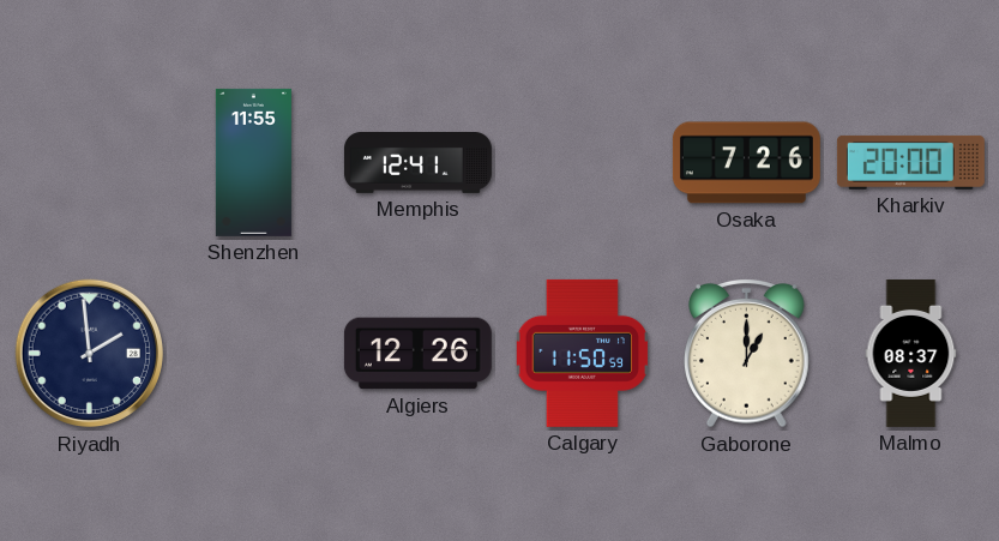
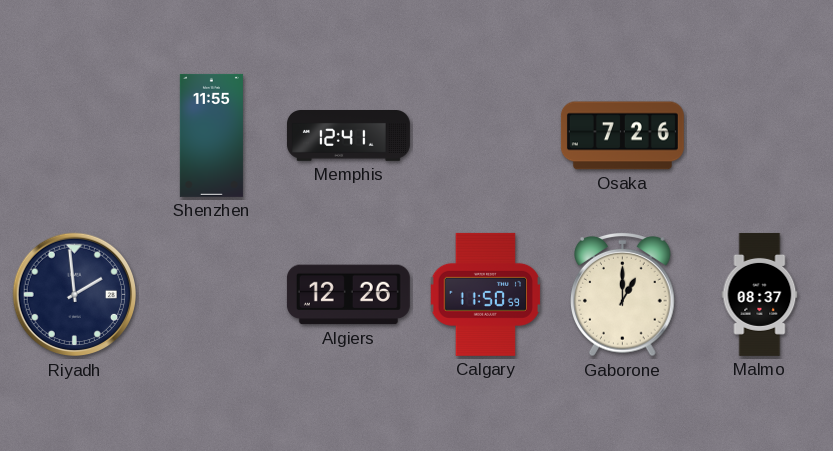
Kharkiv: 20:00 -> none
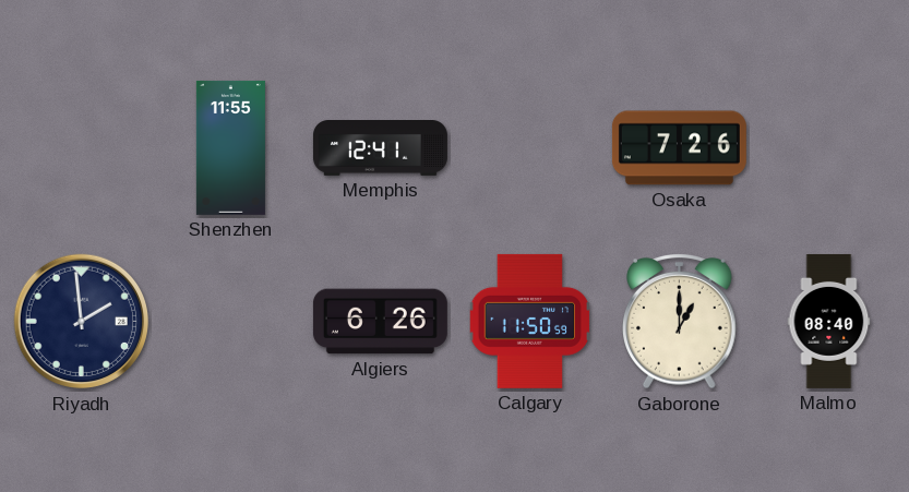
Algiers: 12:26 -> 6:26
Malmo: 08:37 -> 08:40
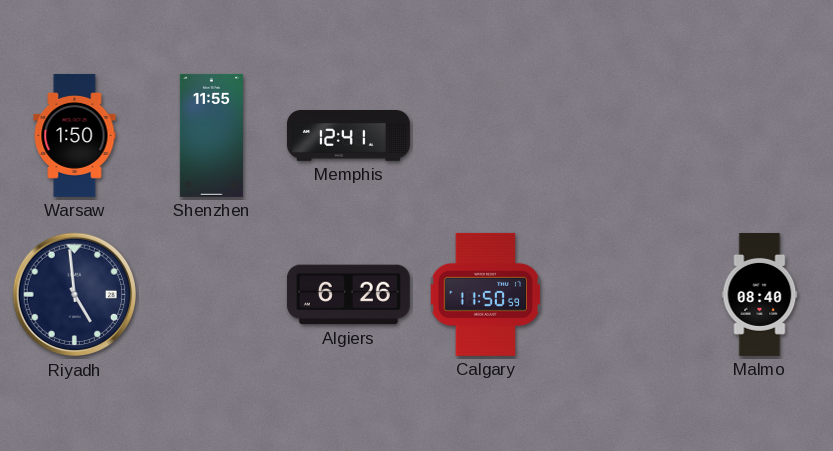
Warsaw: none -> 1:50
Osaka: 7:26 -> none
Riyadh: 1:59 -> 4:59
Gaborone: 1:00 -> none
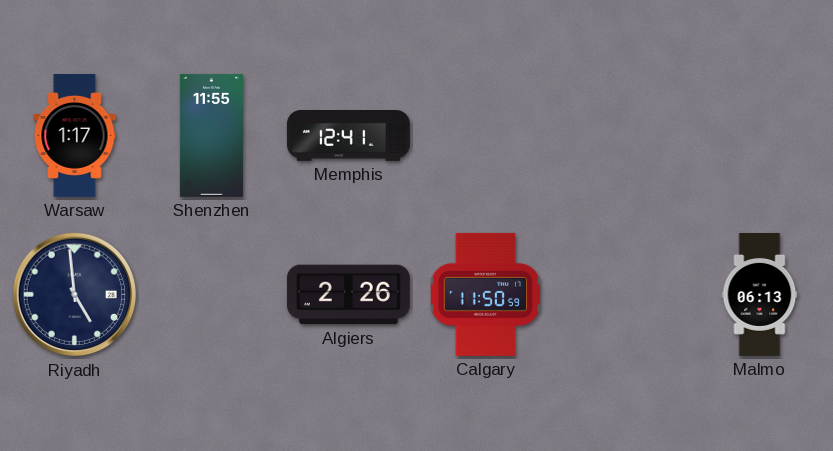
Warsaw: 1:50 -> 1:17
Algiers: 6:26 -> 2:26
Malmo: 08:40 -> 06:13
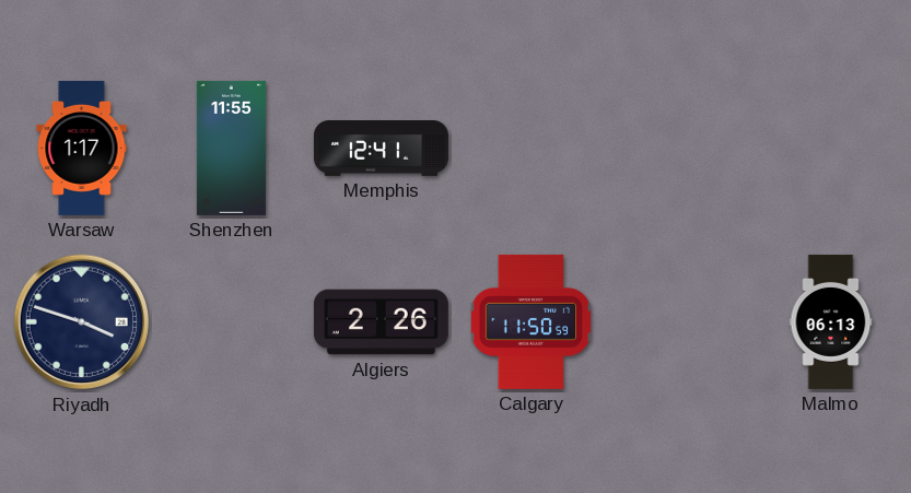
Riyadh: 4:59 -> 3:48
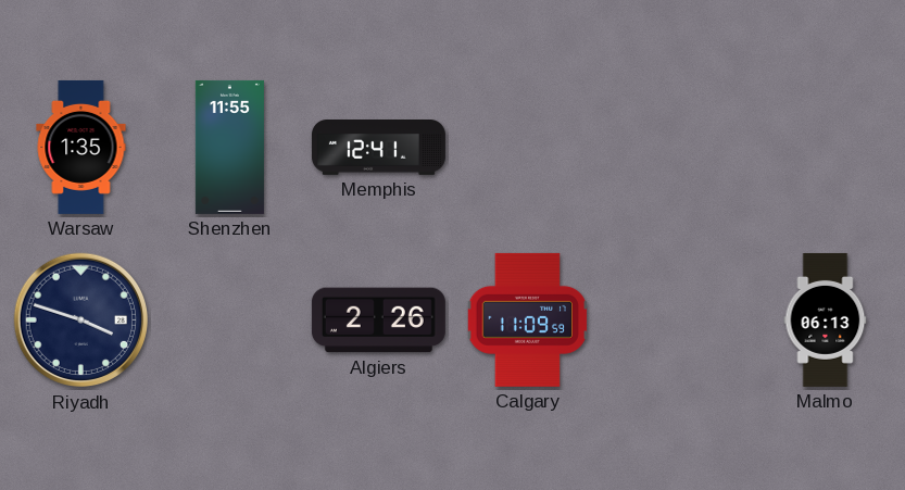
Warsaw: 1:17 -> 1:35
Calgary: 11:50 -> 11:09
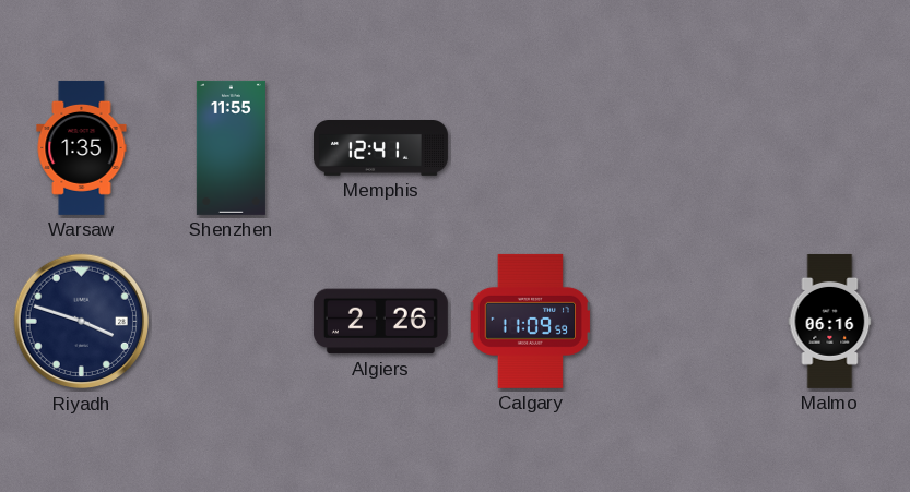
Malmo: 06:13 -> 06:16
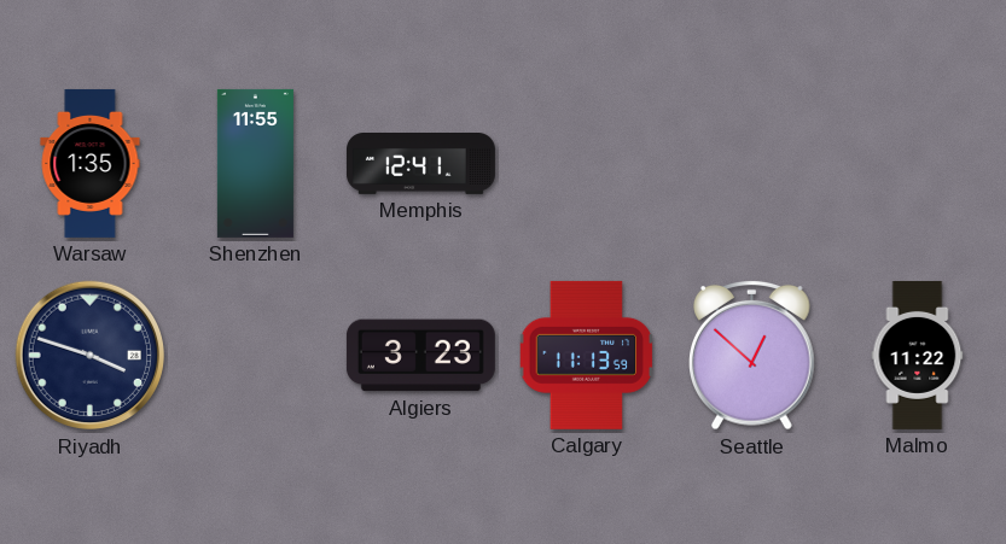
Algiers: 2:26 -> 3:23
Calgary: 11:09 -> 11:13
Seattle: none -> 12:52
Malmo: 06:16 -> 11:22
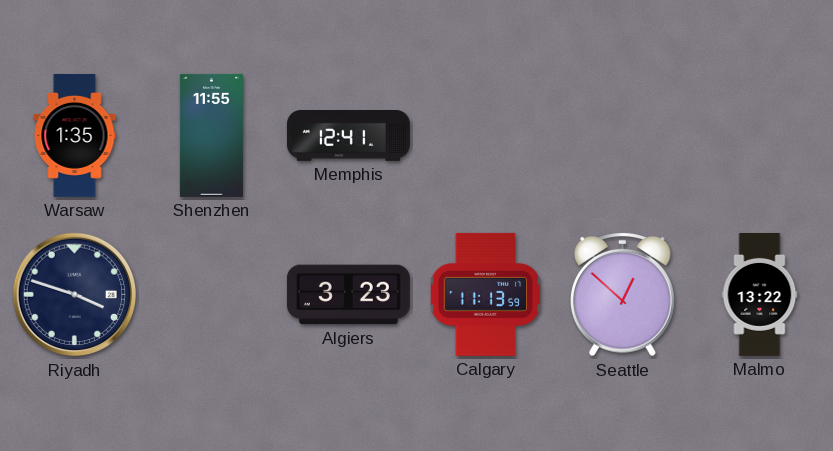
Malmo: 11:22 -> 13:22
